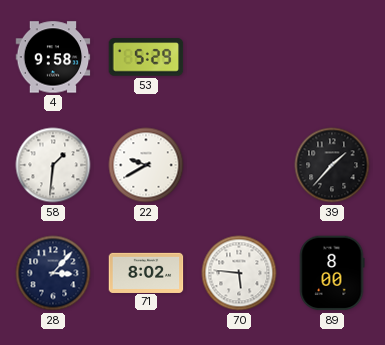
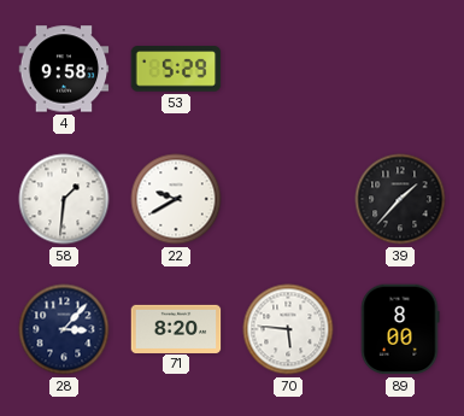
71: 8:02 -> 8:20
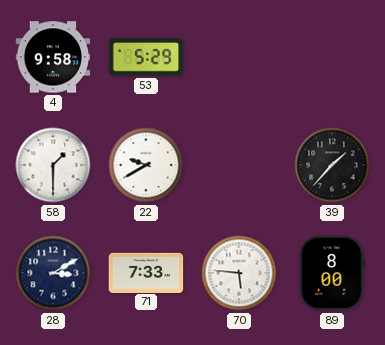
58: 1:31 -> 1:30
28: 3:07 -> 3:10
71: 8:20 -> 7:33
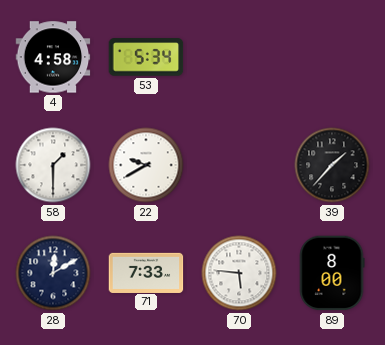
4: 9:58 -> 4:58
53: 5:29 -> 5:34
28: 3:10 -> 12:10
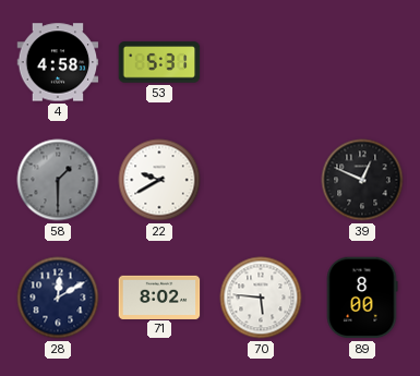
53: 5:34 -> 5:31
58 dial: white -> grey
39: 1:37 -> 12:49
71: 7:33 -> 8:02
